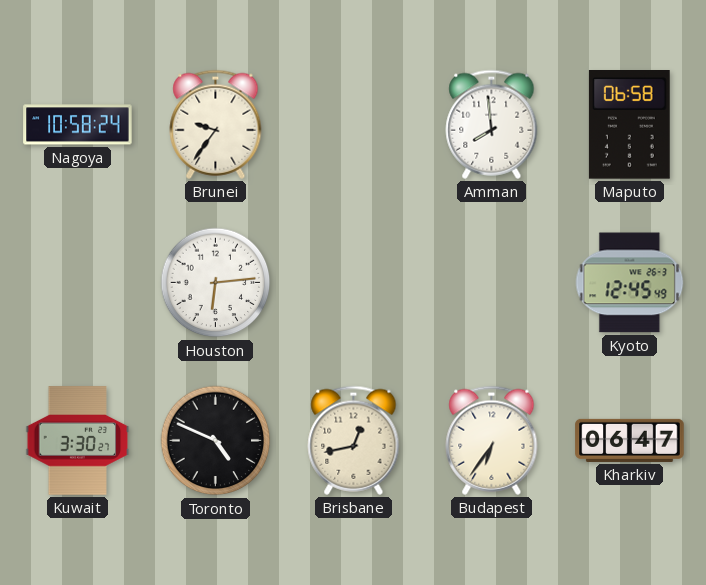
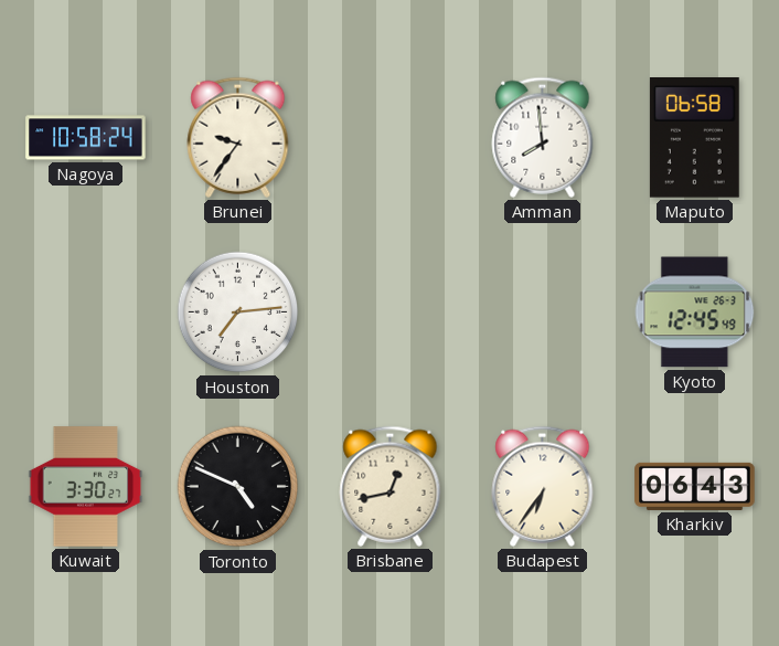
Houston: 6:14 -> 7:14
Kharkiv: 06:47 -> 06:43
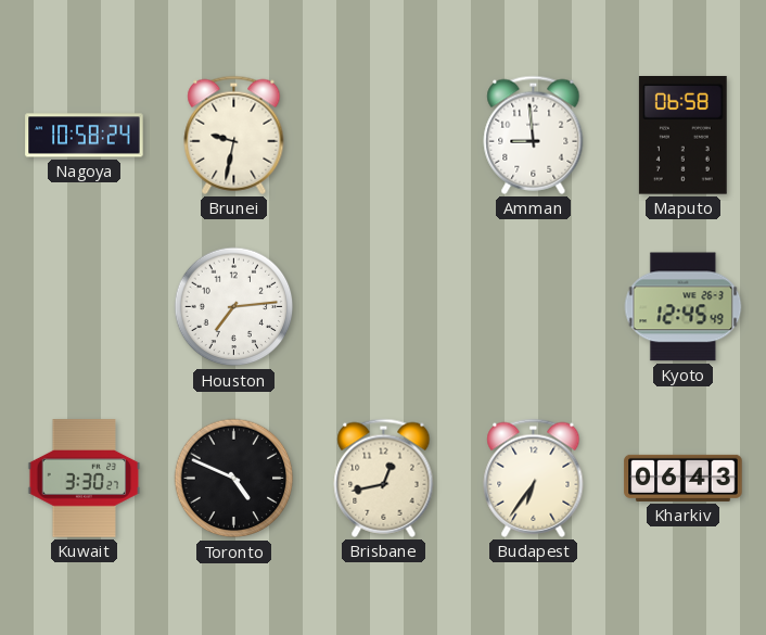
Brunei: 9:36 -> 9:32
Amman: 7:59 -> 8:59
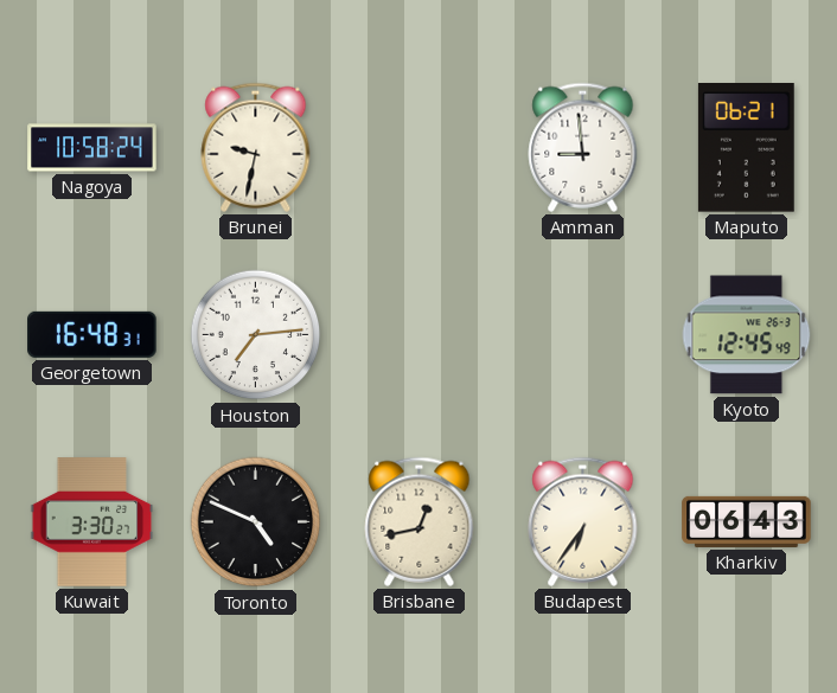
Maputo: 06:58 -> 06:21
Georgetown: none -> 16:48
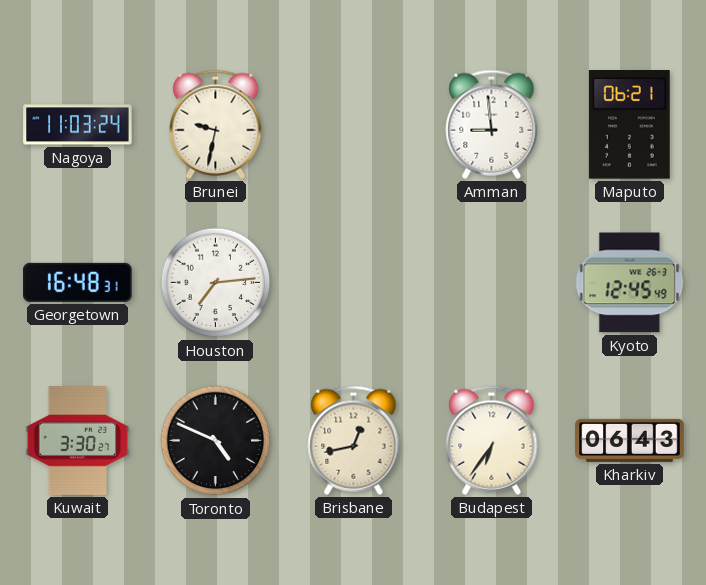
Nagoya: 10:58 -> 11:03
